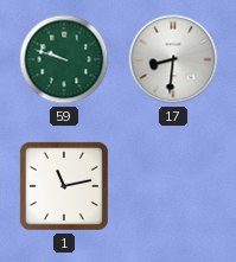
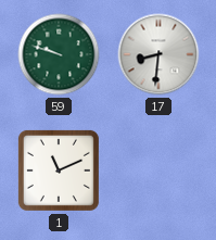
1: 11:13 -> 11:11
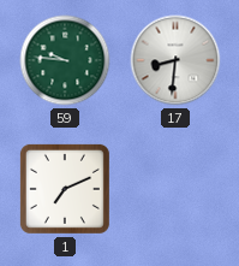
59: 9:48 -> 9:46
1: 11:11 -> 7:11
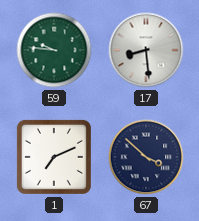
17: 8:31 -> 8:29
67: none -> 3:52
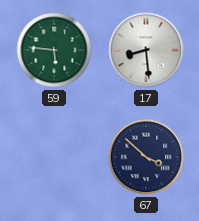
59: 9:46 -> 5:46
1: 7:11 -> none
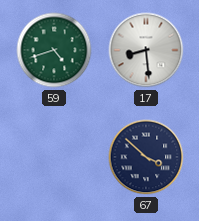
59: 5:46 -> 4:42
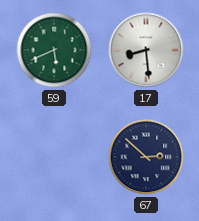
59: 4:42 -> 5:41
67: 3:52 -> 2:52
